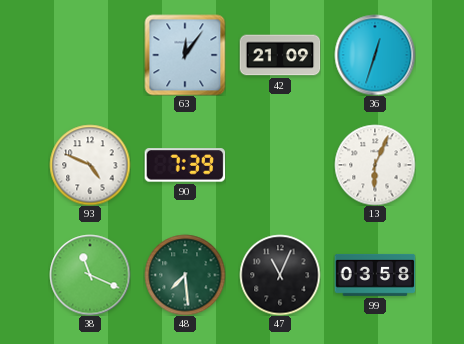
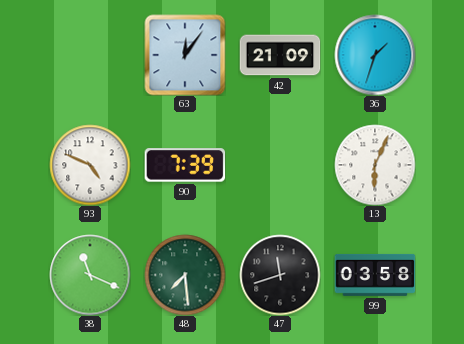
36: 12:33 -> 1:33
47: 11:04 -> 11:42
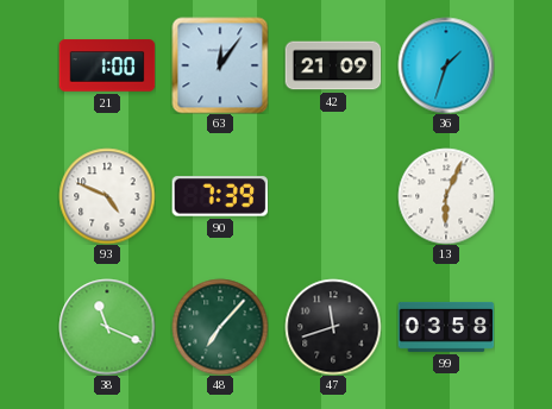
21: none -> 1:00
48: 7:29 -> 7:07
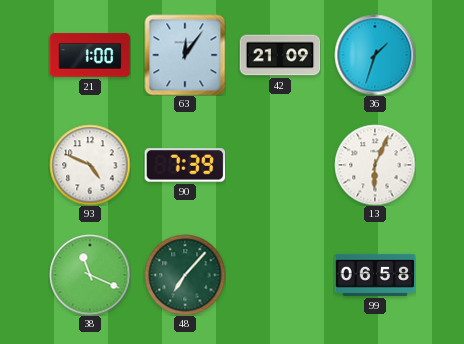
47: 11:42 -> none
99: 03:58 -> 06:58
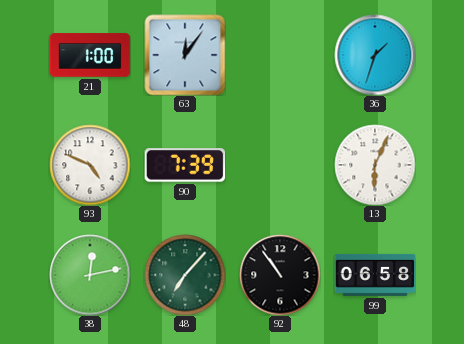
42: 21:09 -> none
38: 11:19 -> 12:13
92: none -> 10:54
